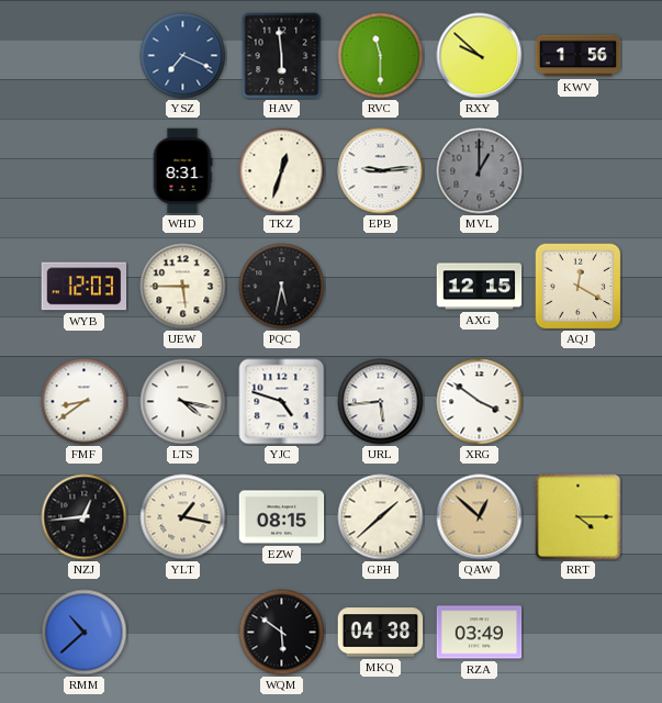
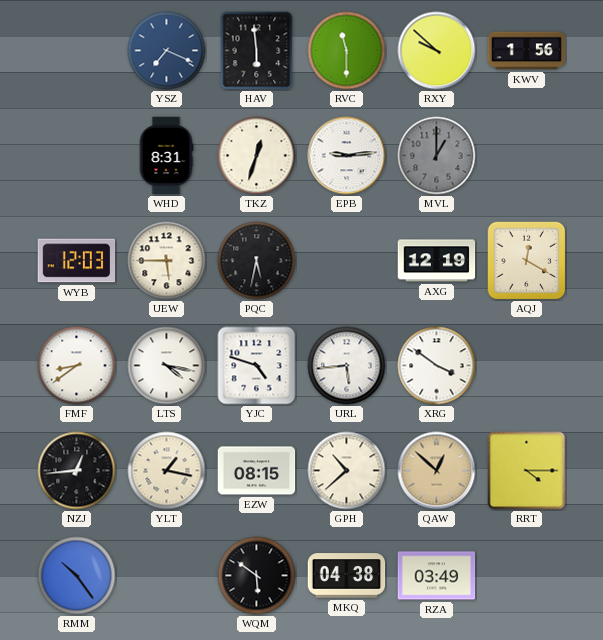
AXG: 12:15 -> 12:19
GPH: 1:38 -> 10:38
RMM: 10:38 -> 10:24
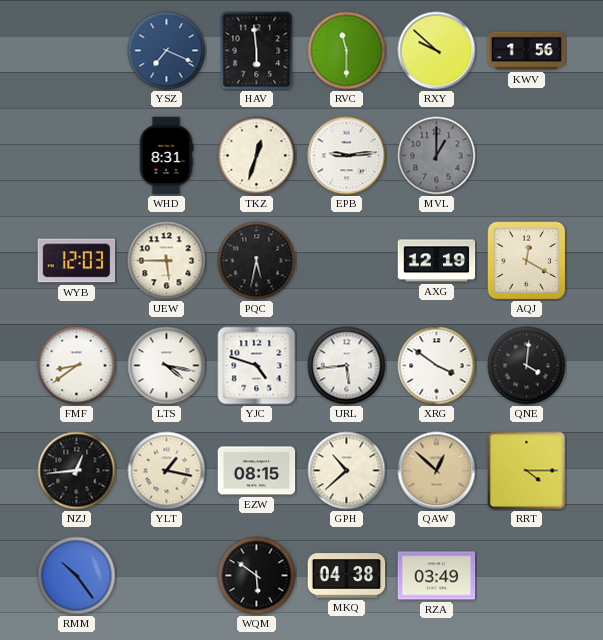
QNE: none -> 4:01
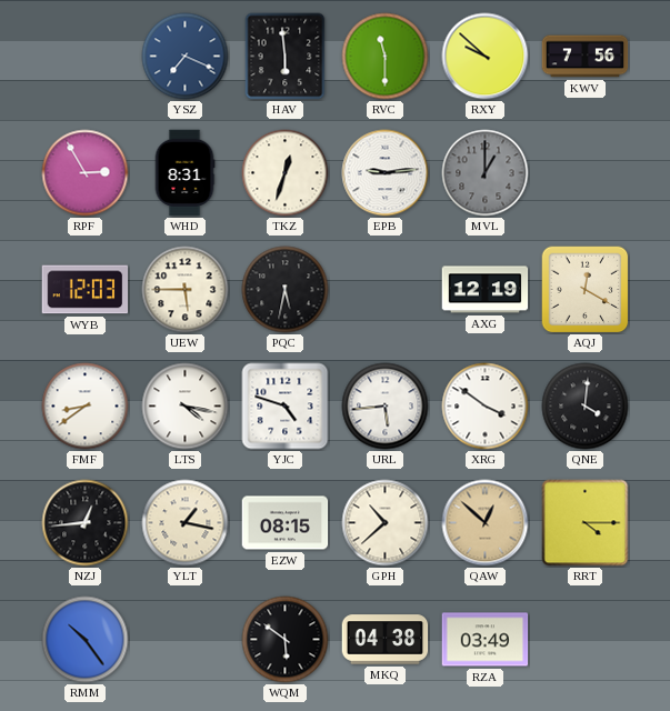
KWV: 1:56 -> 7:56
RPF: none -> 2:55
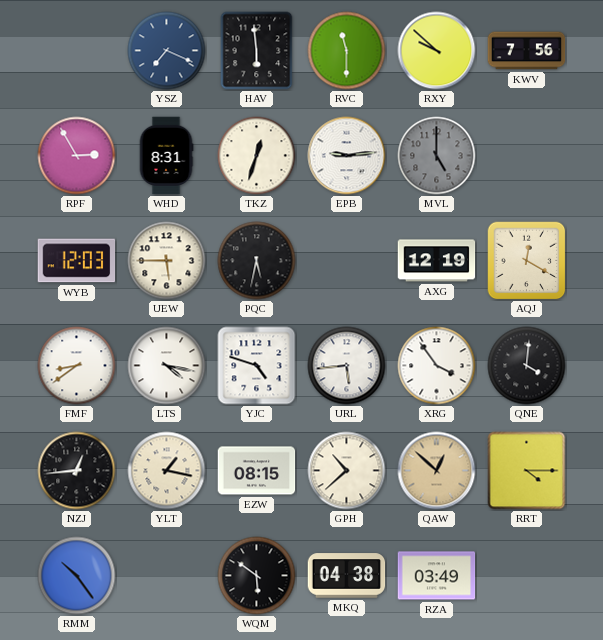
MVL: 1:00 -> 5:00
XRG: 3:51 -> 3:54
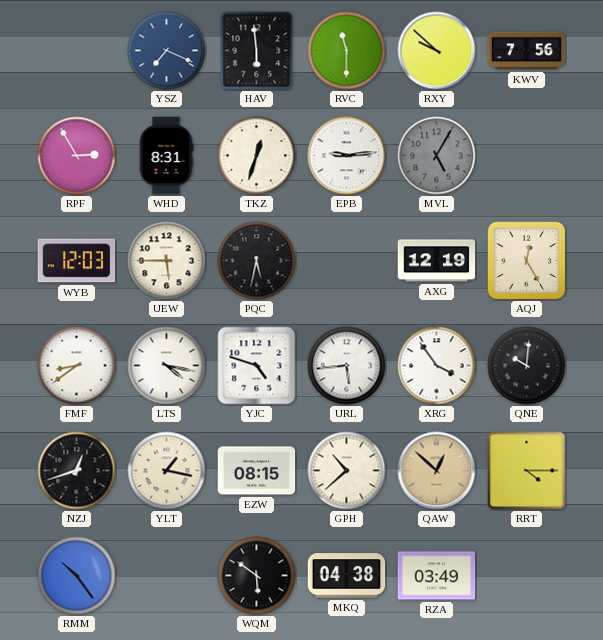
MVL: 5:00 -> 5:05
AQJ: 12:20 -> 12:25
QNE: 4:01 -> 10:01
NZJ: 12:44 -> 12:42
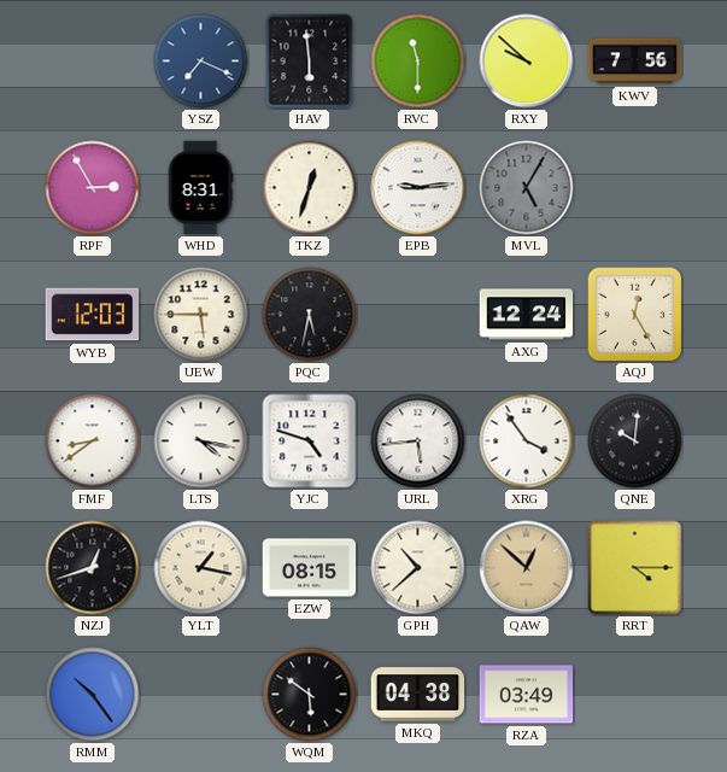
AXG: 12:19 -> 12:24
